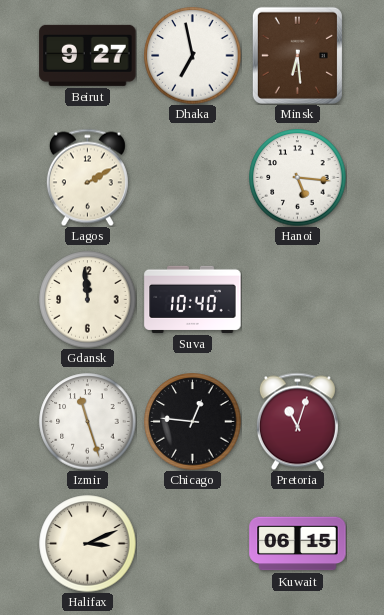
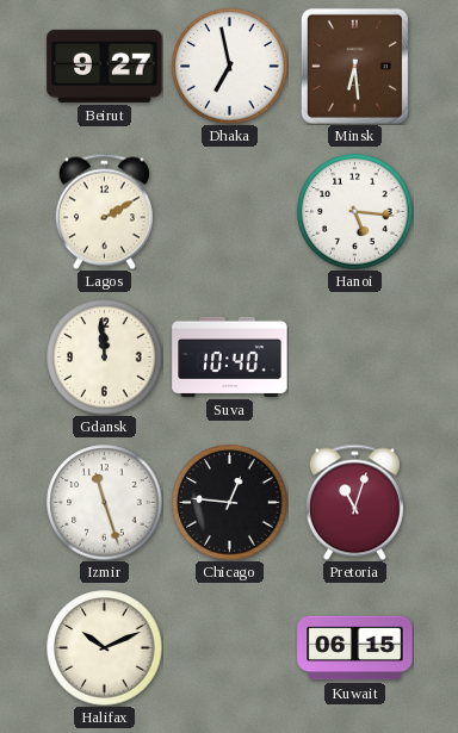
Halifax: 3:11 -> 10:11
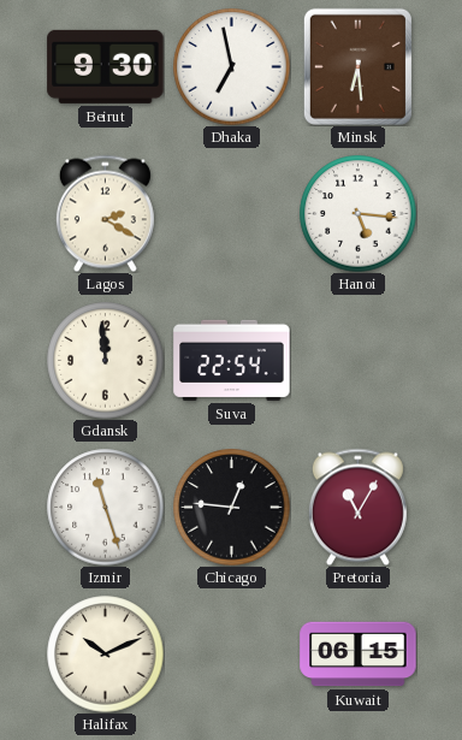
Beirut: 9:27 -> 9:30
Lagos: 2:10 -> 2:20
Suva: 10:40 -> 22:54
Pretoria: 11:03 -> 11:05
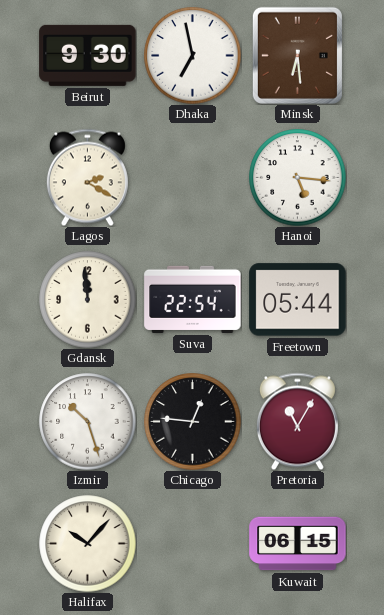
Freetown: none -> 05:44
Izmir: 11:27 -> 10:27
Halifax: 10:11 -> 10:07
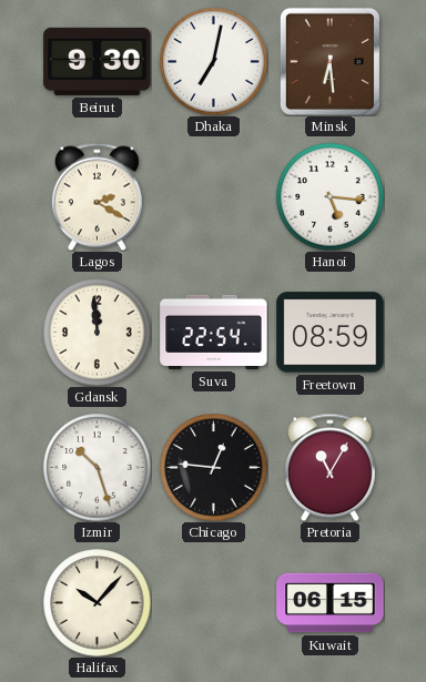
Dhaka: 6:58 -> 7:02
Freetown: 05:44 -> 08:59
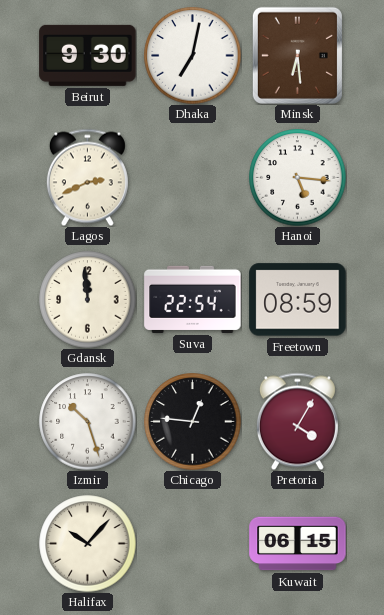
Lagos: 2:20 -> 2:41
Pretoria: 11:05 -> 4:05
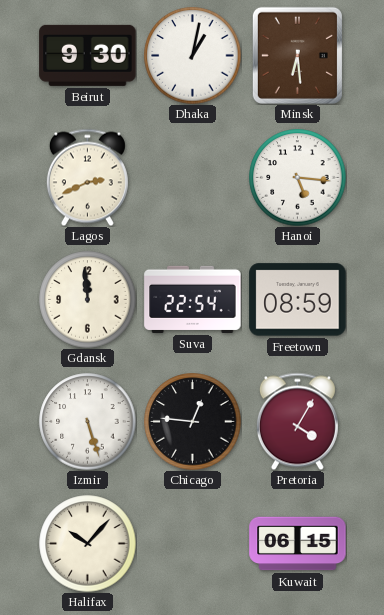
Dhaka: 7:02 -> 1:02
Izmir: 10:27 -> 5:27
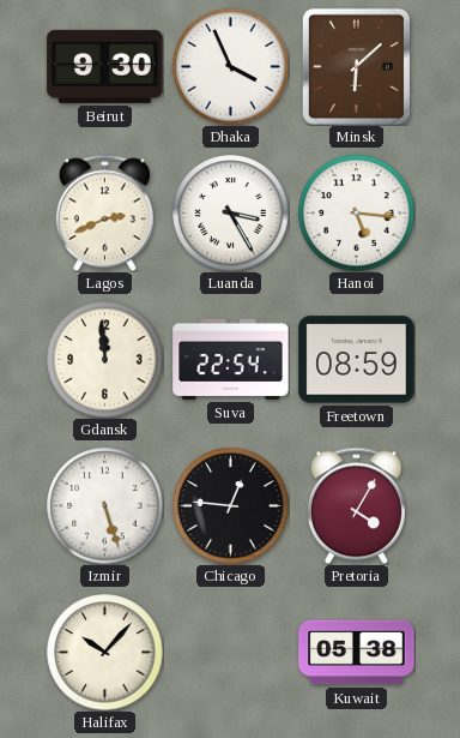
Dhaka: 1:02 -> 3:56
Minsk: 6:29 -> 6:08
Luanda: none -> 3:25
Kuwait: 06:15 -> 05:38
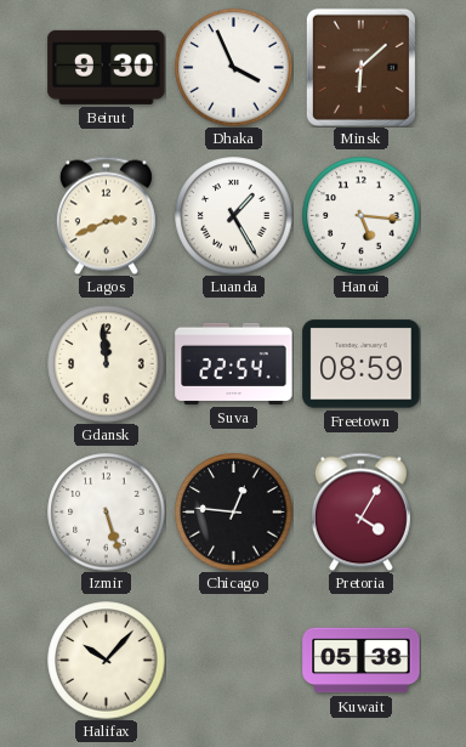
Luanda: 3:25 -> 1:25
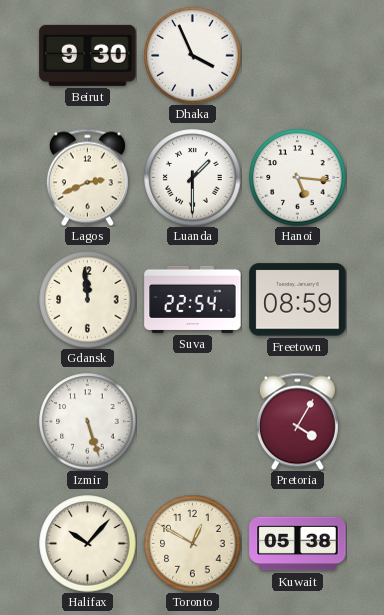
Minsk: 6:08 -> none
Luanda: 1:25 -> 1:30
Chicago: 12:46 -> none
Toronto: none -> 12:50
